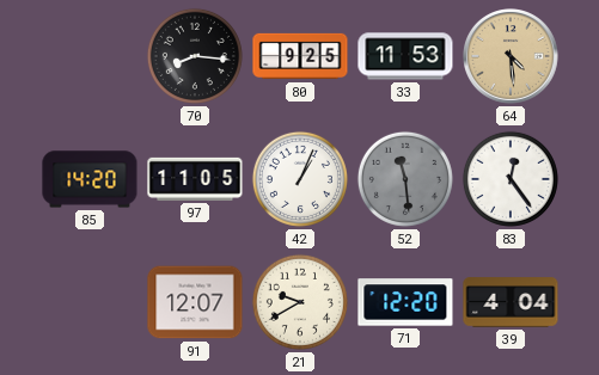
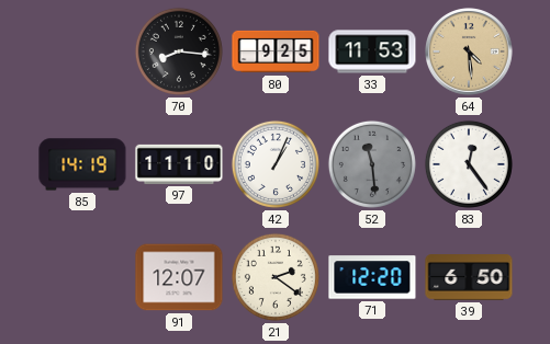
85: 14:20 -> 14:19
97: 11:05 -> 11:10
21: 9:40 -> 2:21
39: 4:04 -> 6:50
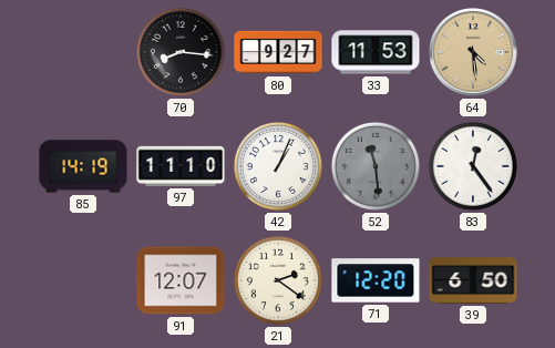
80: 9:25 -> 9:27
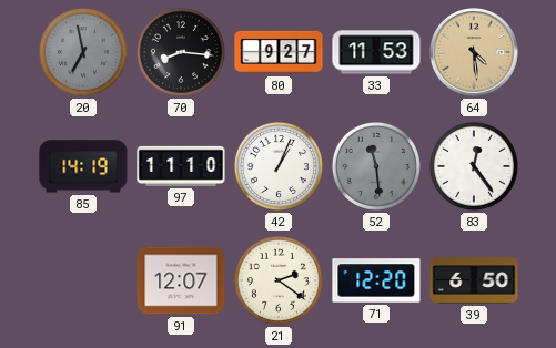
20: none -> 6:58
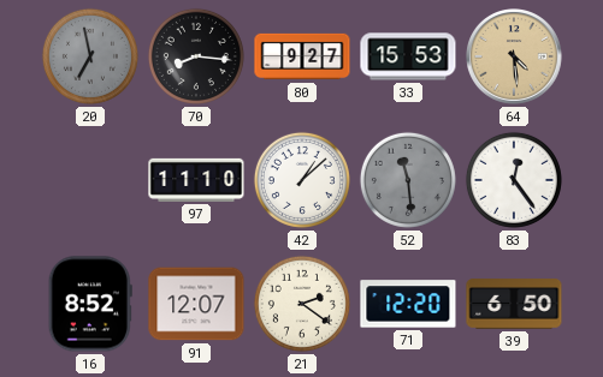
33: 11:53 -> 15:53
85: 14:19 -> none
42: 1:04 -> 1:08
16: none -> 8:52
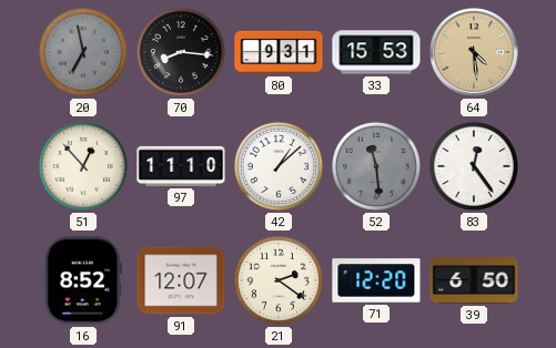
80: 9:27 -> 9:31
51: none -> 12:53
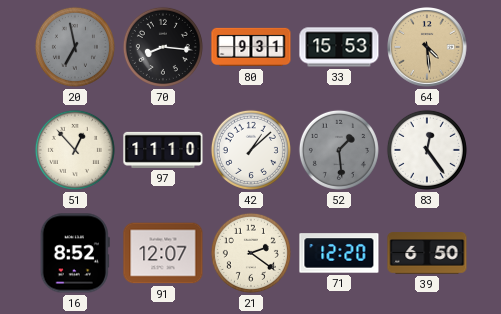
52: 11:29 -> 1:29
